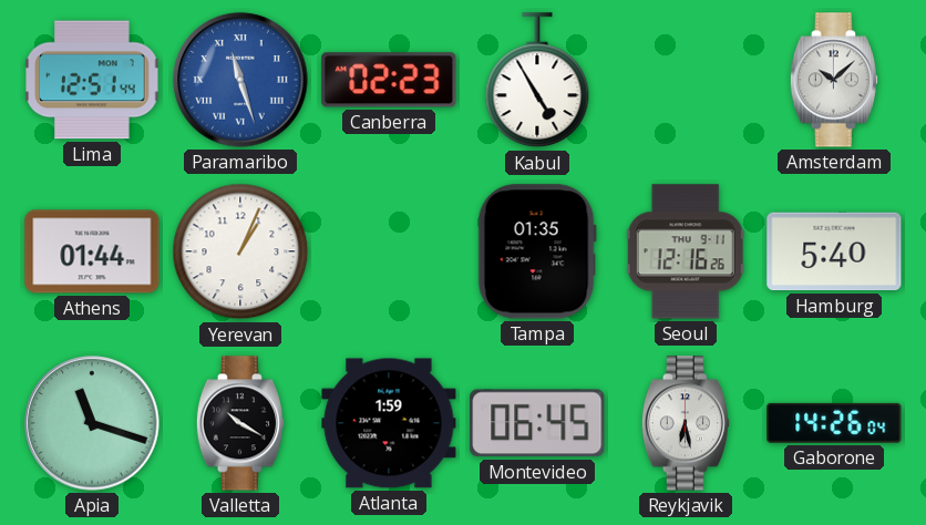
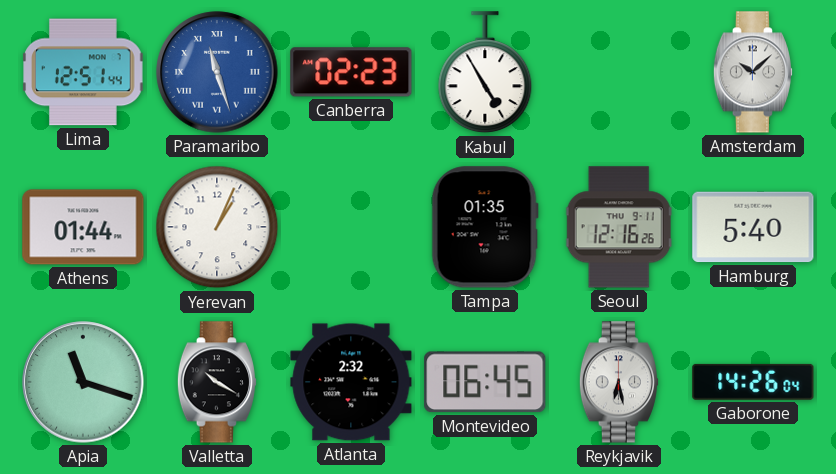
Atlanta: 1:59 -> 2:32
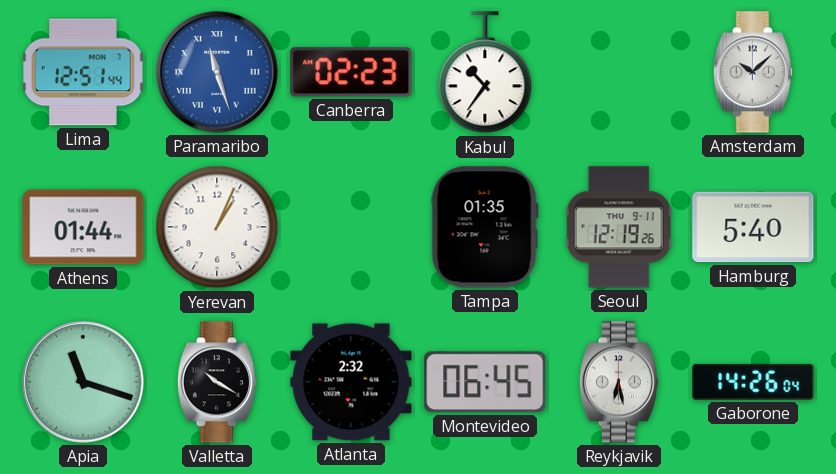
Kabul: 4:55 -> 10:36
Seoul: 12:16 -> 12:19
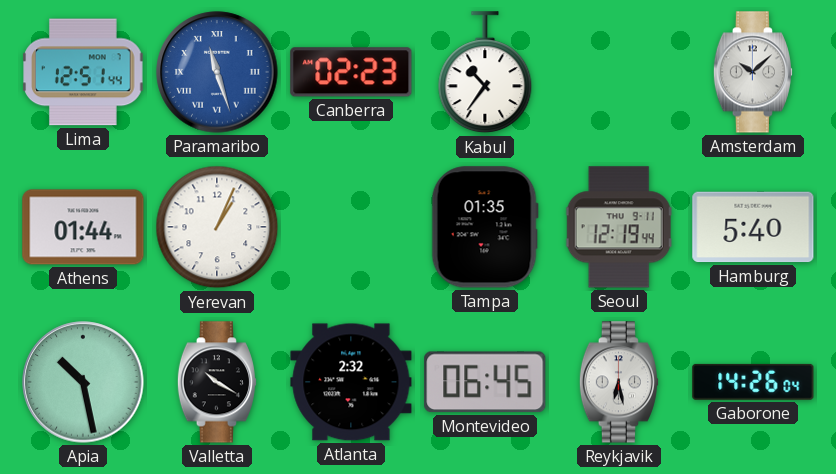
Seoul: 12:19:26 -> 12:19:44
Apia: 11:18 -> 10:28
